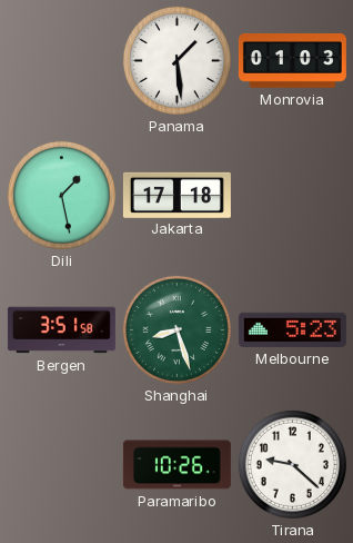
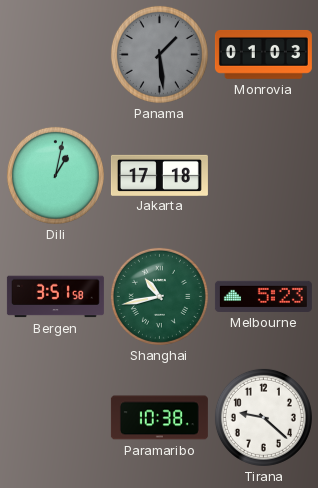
Panama dial: white -> grey
Dili: 1:28 -> 1:02
Shanghai: 8:27 -> 10:43
Paramaribo: 10:26 -> 10:38
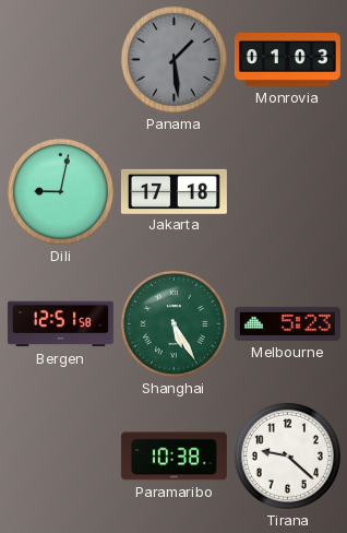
Dili: 1:02 -> 9:02
Bergen: 3:51 -> 12:51
Shanghai: 10:43 -> 5:25
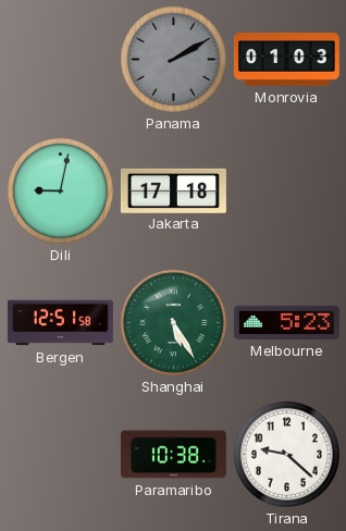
Panama: 1:29 -> 2:10
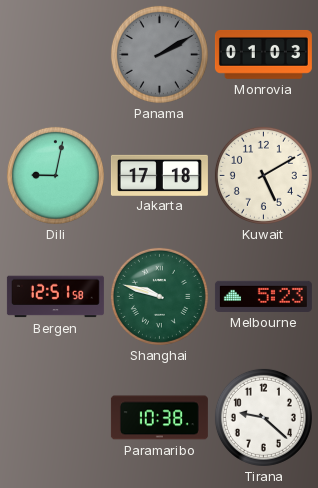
Kuwait: none -> 5:10
Shanghai: 5:25 -> 9:48
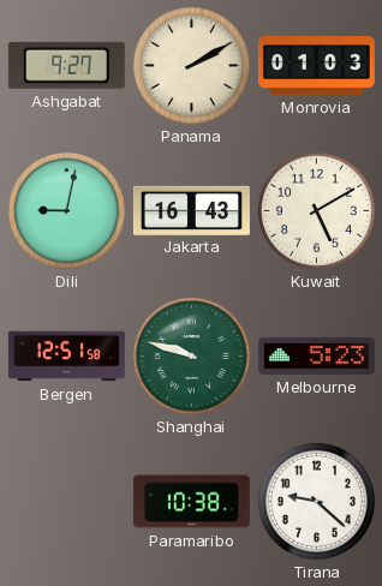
Ashgabat: none -> 9:27
Panama dial: grey -> cream
Jakarta: 17:18 -> 16:43
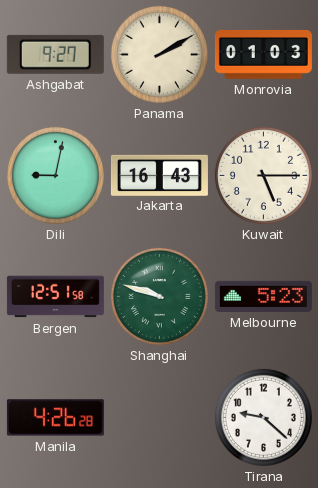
Kuwait: 5:10 -> 5:15
Manila: none -> 4:26
Paramaribo: 10:38 -> none
